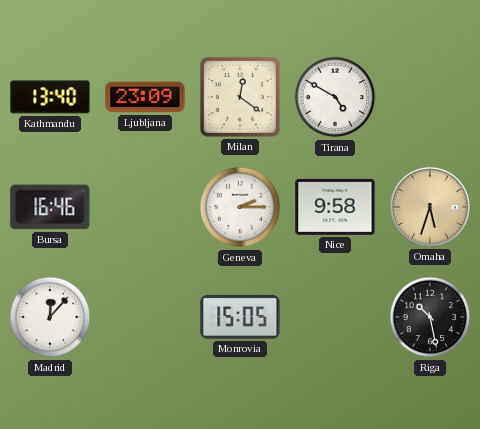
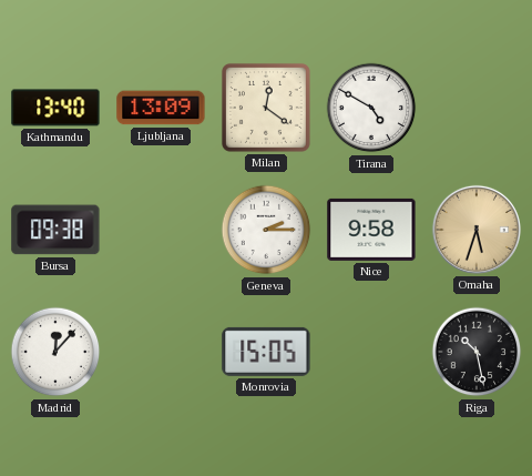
Ljubljana: 23:09 -> 13:09
Bursa: 16:46 -> 09:38
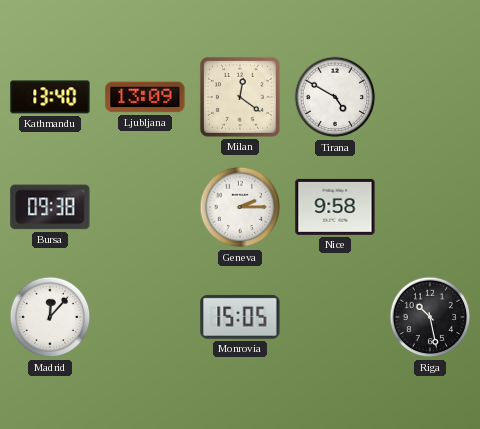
Omaha: 5:33 -> none
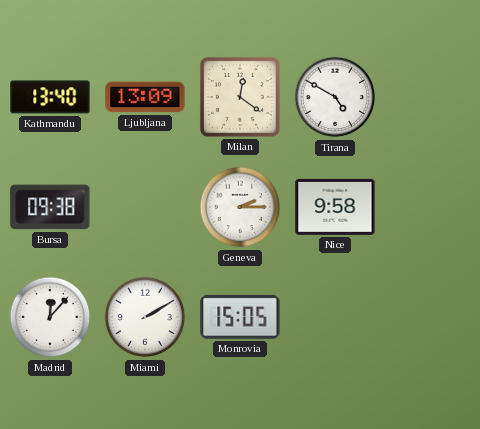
Miami: none -> 2:10
Riga: 10:28 -> none
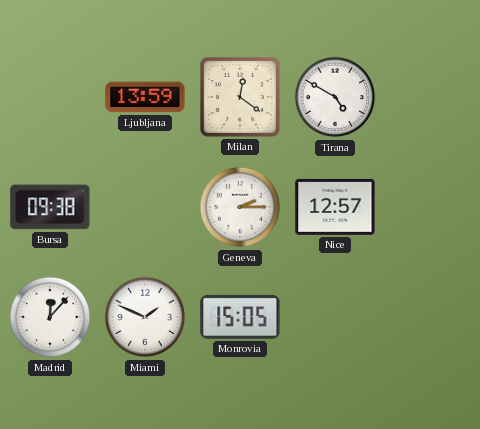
Kathmandu: 13:40 -> none
Ljubljana: 13:09 -> 13:59
Nice: 9:58 -> 12:57
Miami: 2:10 -> 1:49
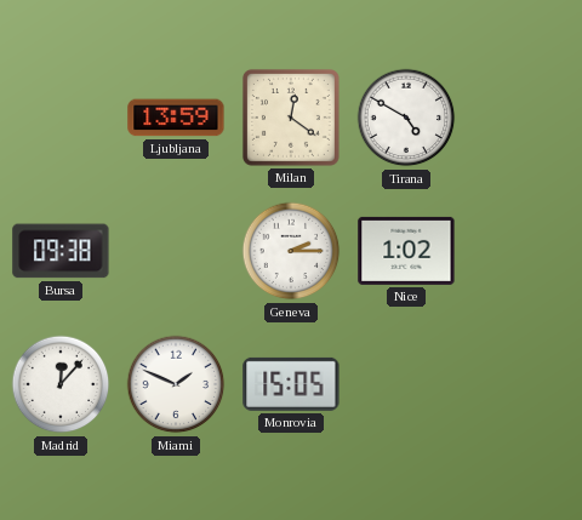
Nice: 12:57 -> 1:02
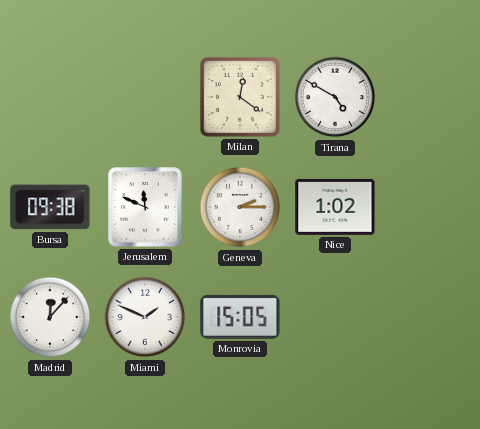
Ljubljana: 13:59 -> none
Jerusalem: none -> 11:49
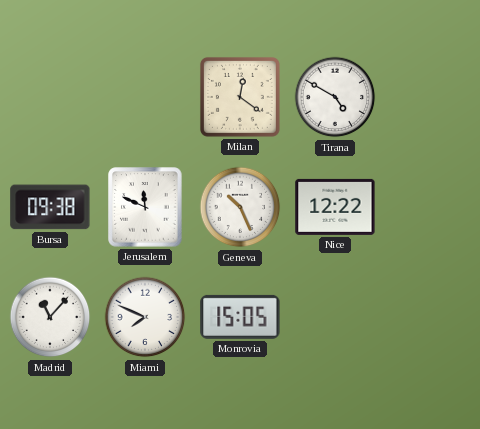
Geneva: 2:15 -> 10:26
Nice: 1:02 -> 12:22
Madrid: 12:07 -> 11:07
Miami: 1:49 -> 7:49
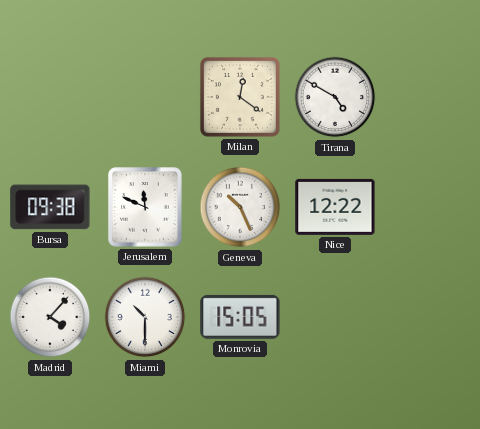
Madrid: 11:07 -> 4:07
Miami: 7:49 -> 10:30
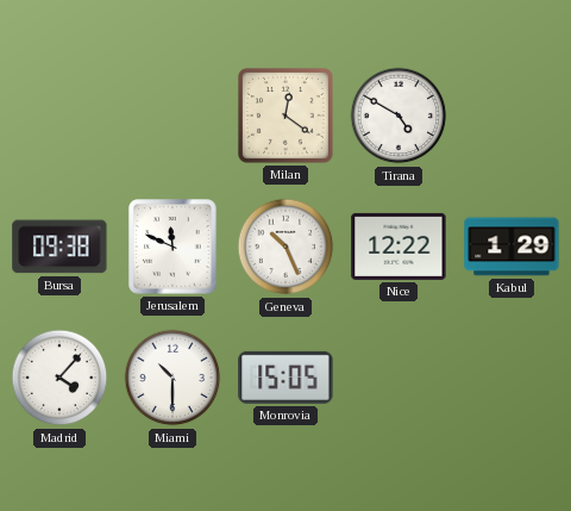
Kabul: none -> 1:29
